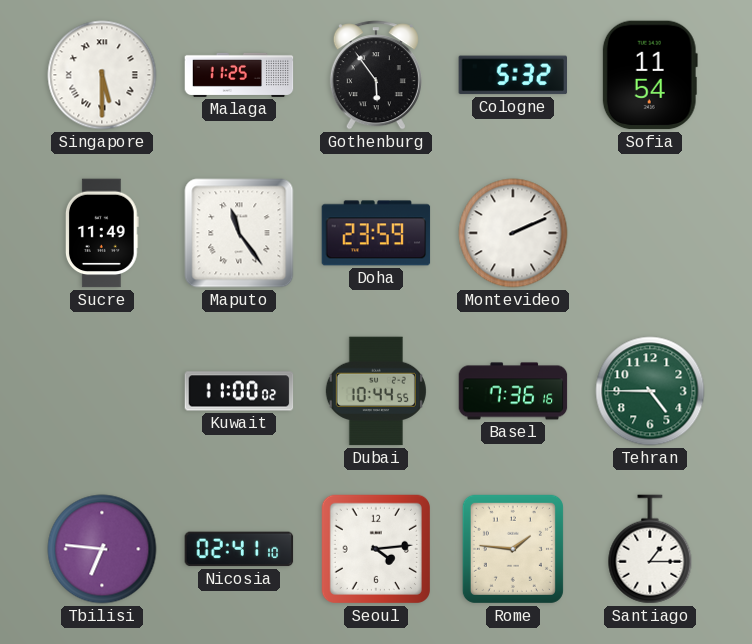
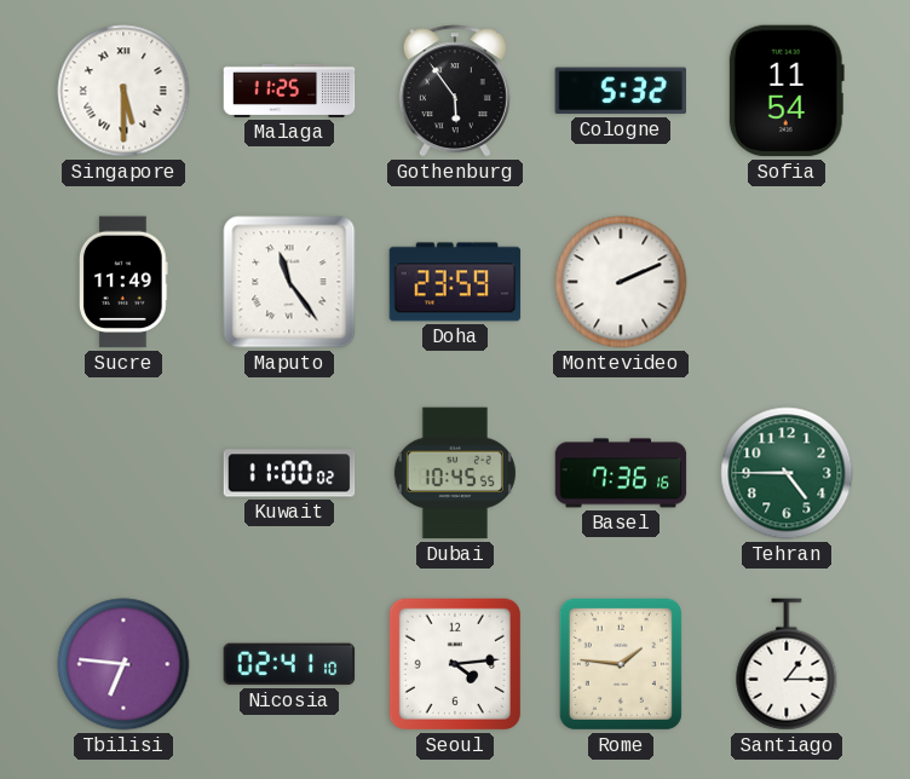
Dubai: 10:44 -> 10:45
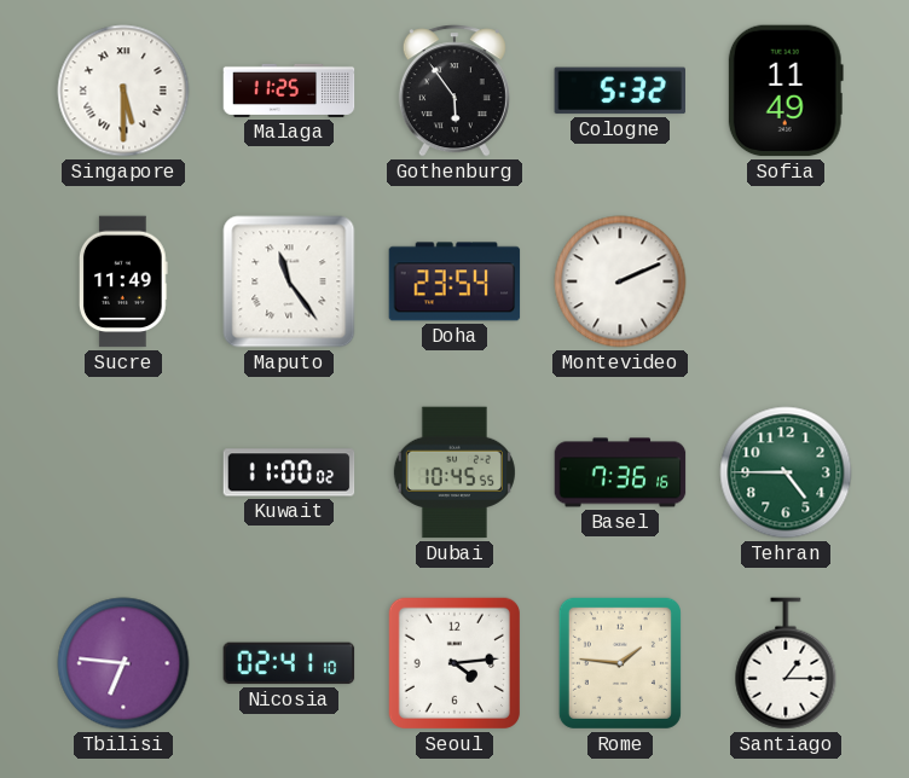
Sofia: 11:54 -> 11:49
Doha: 23:59 -> 23:54
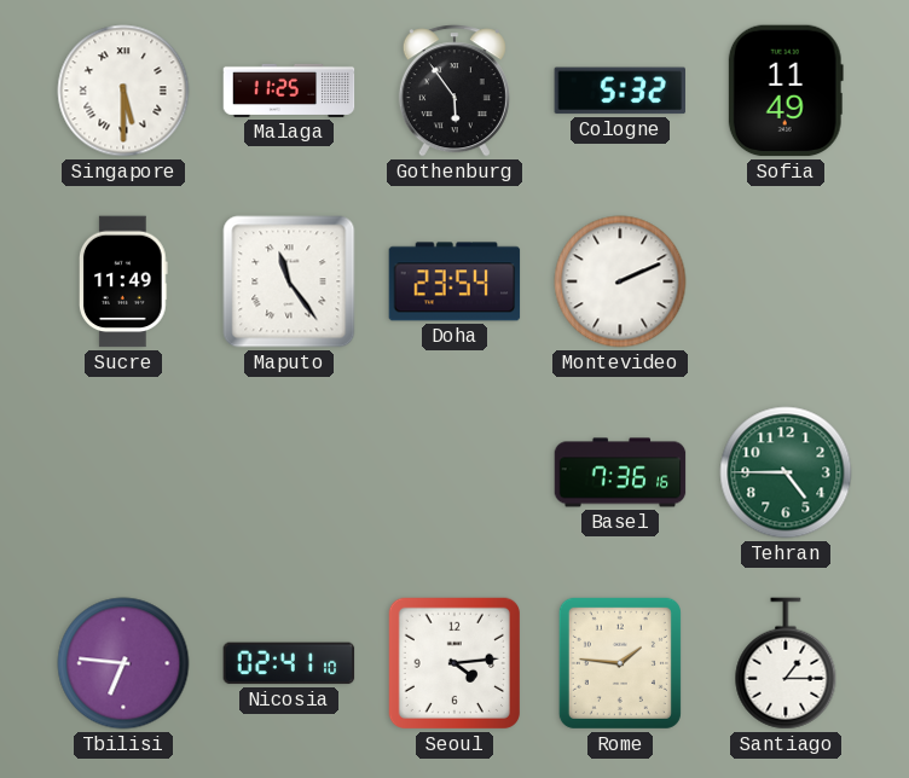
Kuwait: 11:00 -> none
Dubai: 10:45 -> none
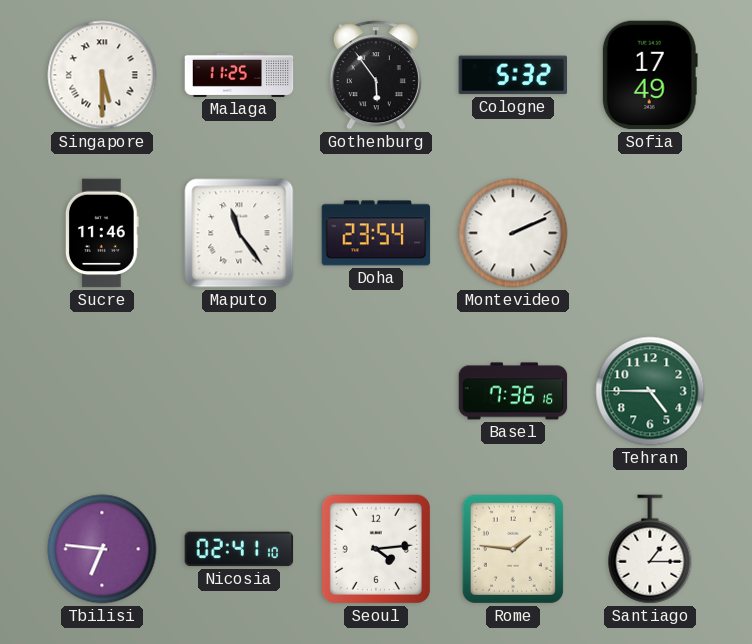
Sofia: 11:49 -> 17:49
Sucre: 11:49 -> 11:46
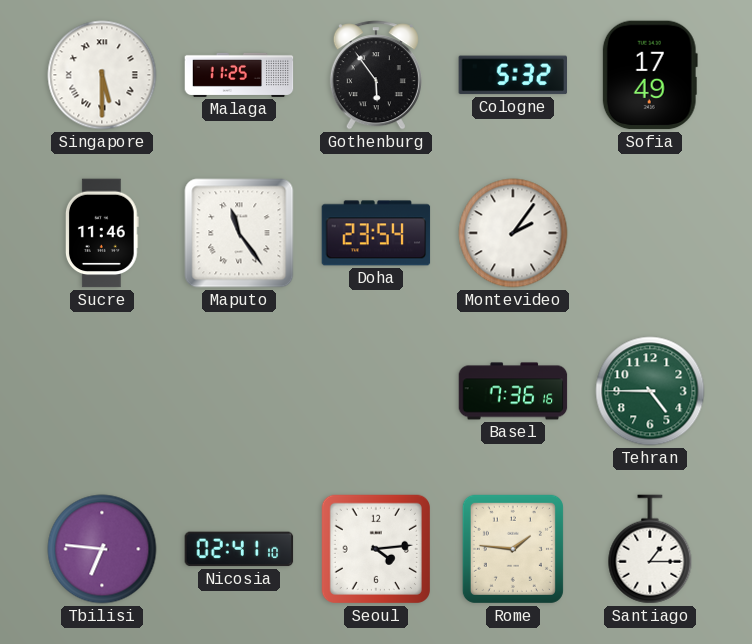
Montevideo: 2:11 -> 2:06
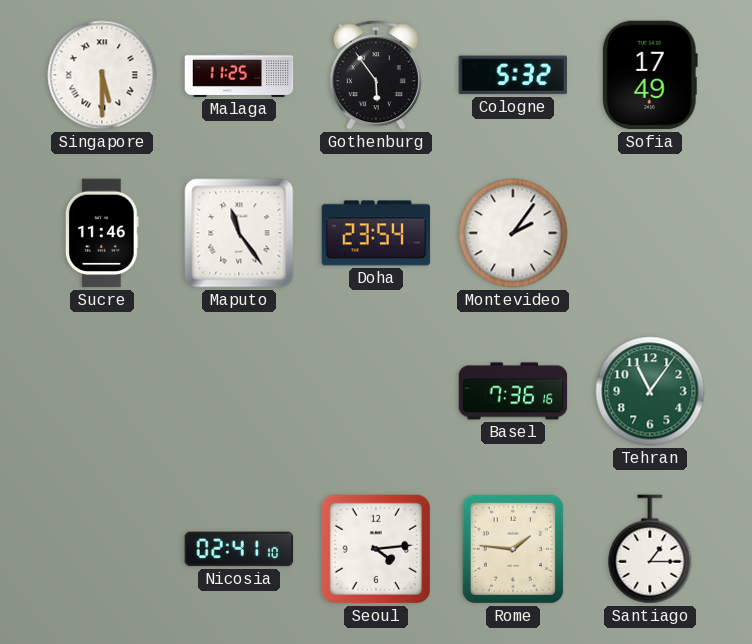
Tehran: 4:45 -> 11:06
Tbilisi: 6:46 -> none
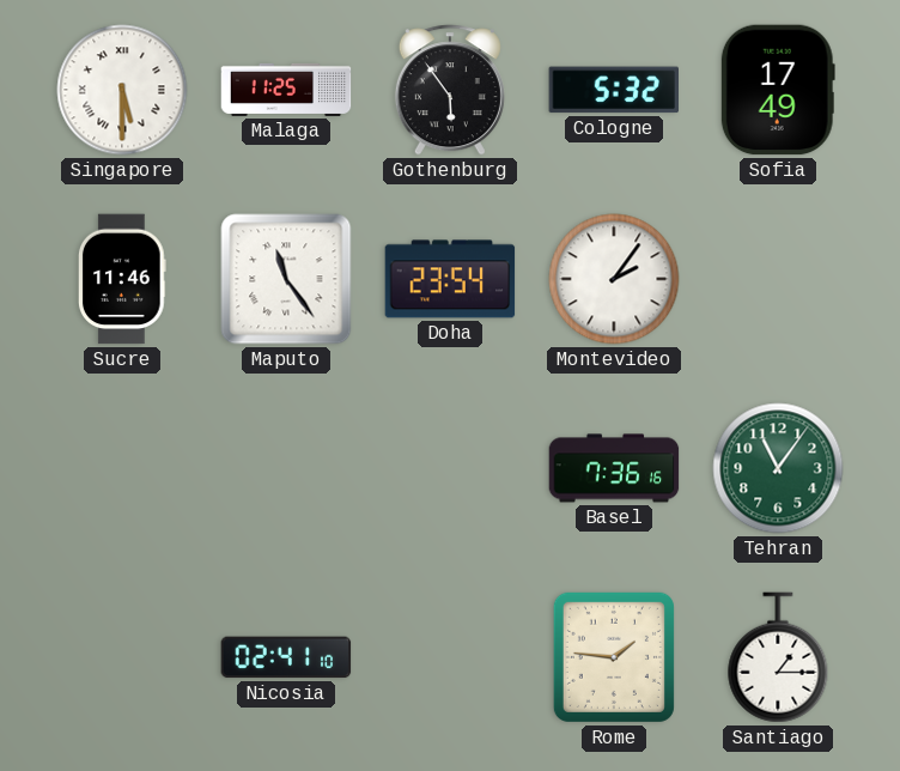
Seoul: 4:14 -> none
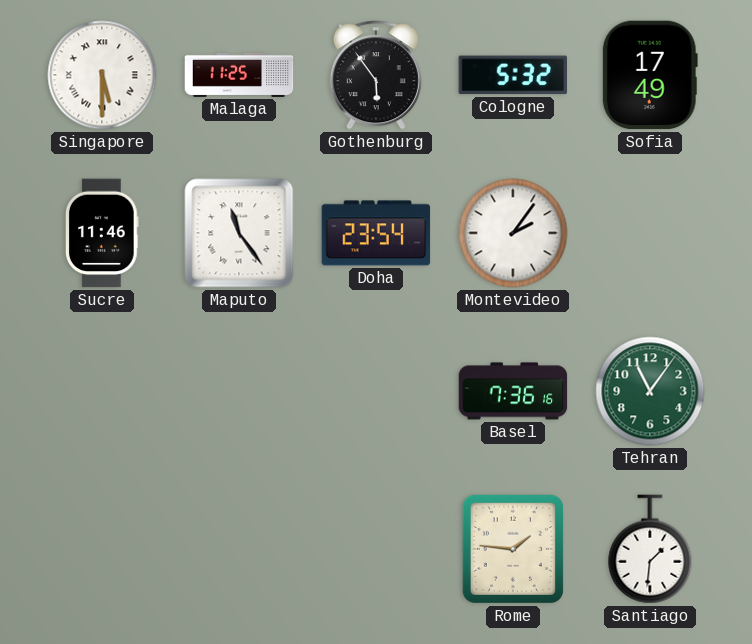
Nicosia: 02:41 -> none
Santiago: 1:15 -> 1:31
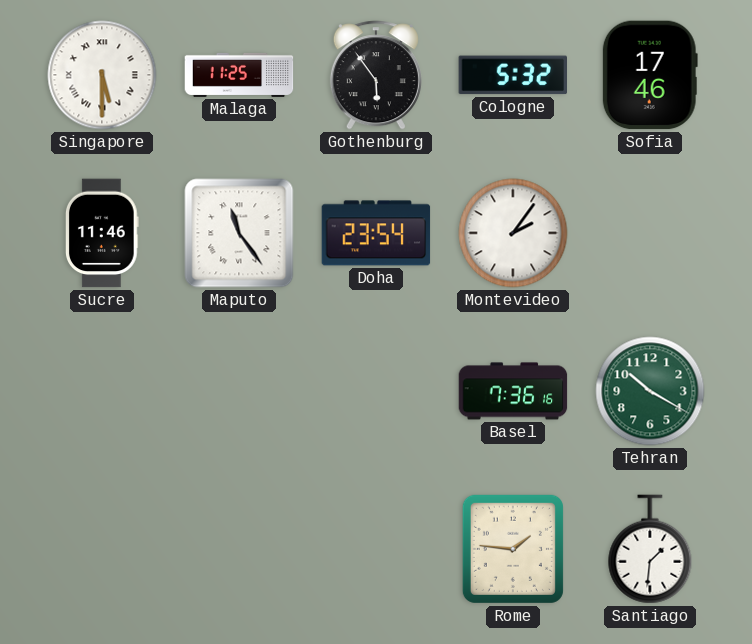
Sofia: 17:49 -> 17:46
Tehran: 11:06 -> 10:20
